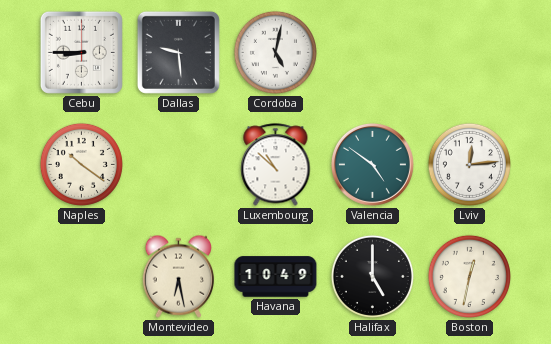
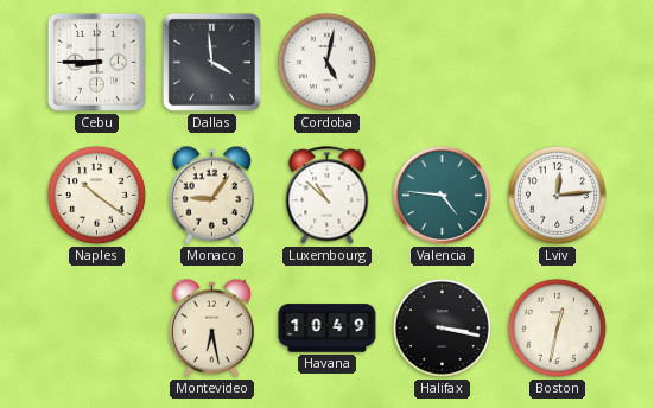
Dallas: 9:29 -> 3:59
Monaco: none -> 9:06
Valencia: 4:51 -> 4:46
Halifax: 5:00 -> 3:17
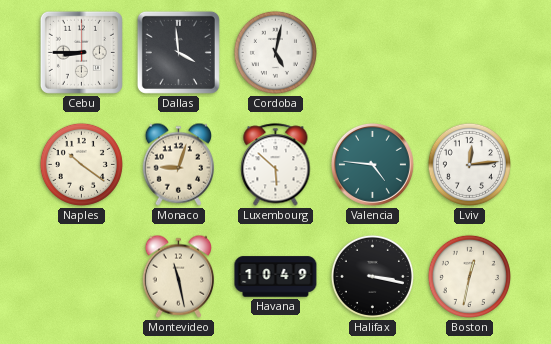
Monaco: 9:06 -> 9:03
Luxembourg: 10:52 -> 5:52
Montevideo: 6:28 -> 11:28
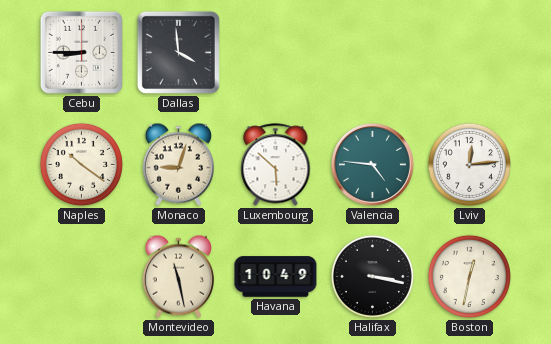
Cordoba: 5:02 -> none
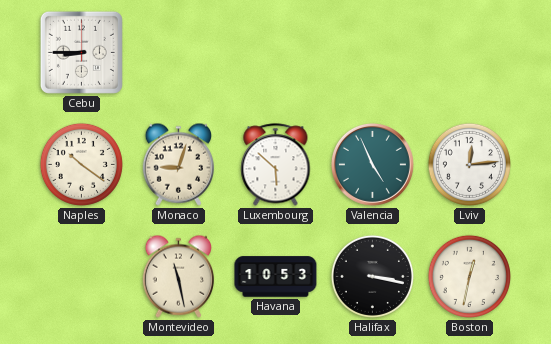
Dallas: 3:59 -> none
Valencia: 4:46 -> 4:56
Havana: 10:49 -> 10:53
